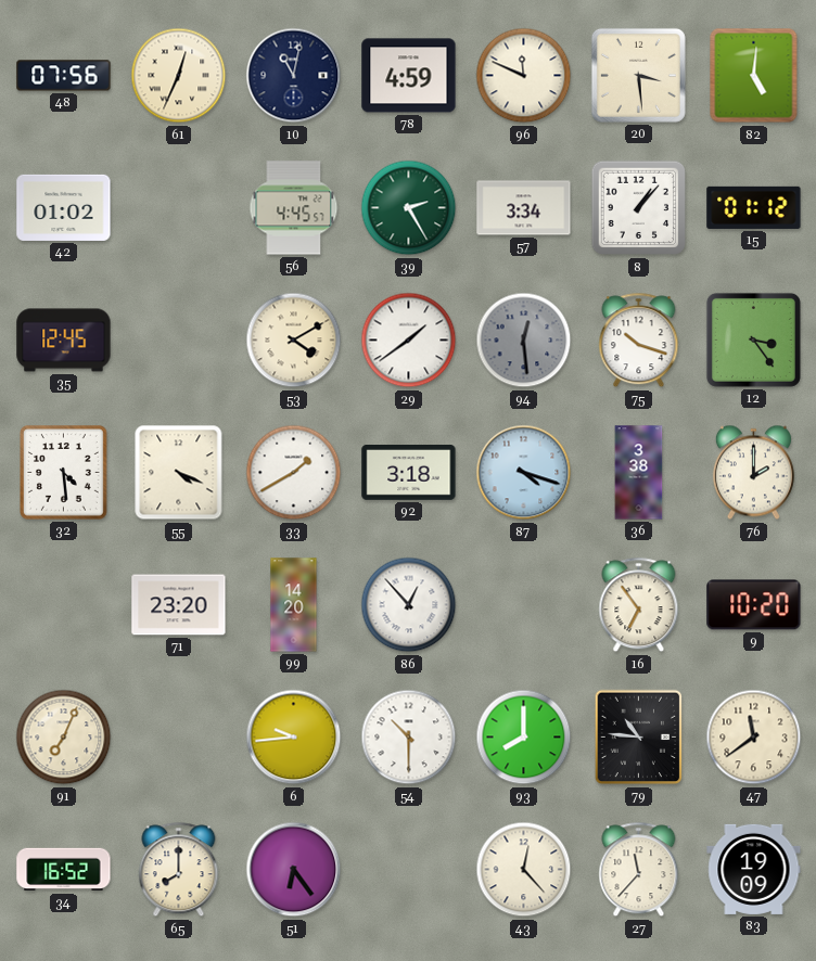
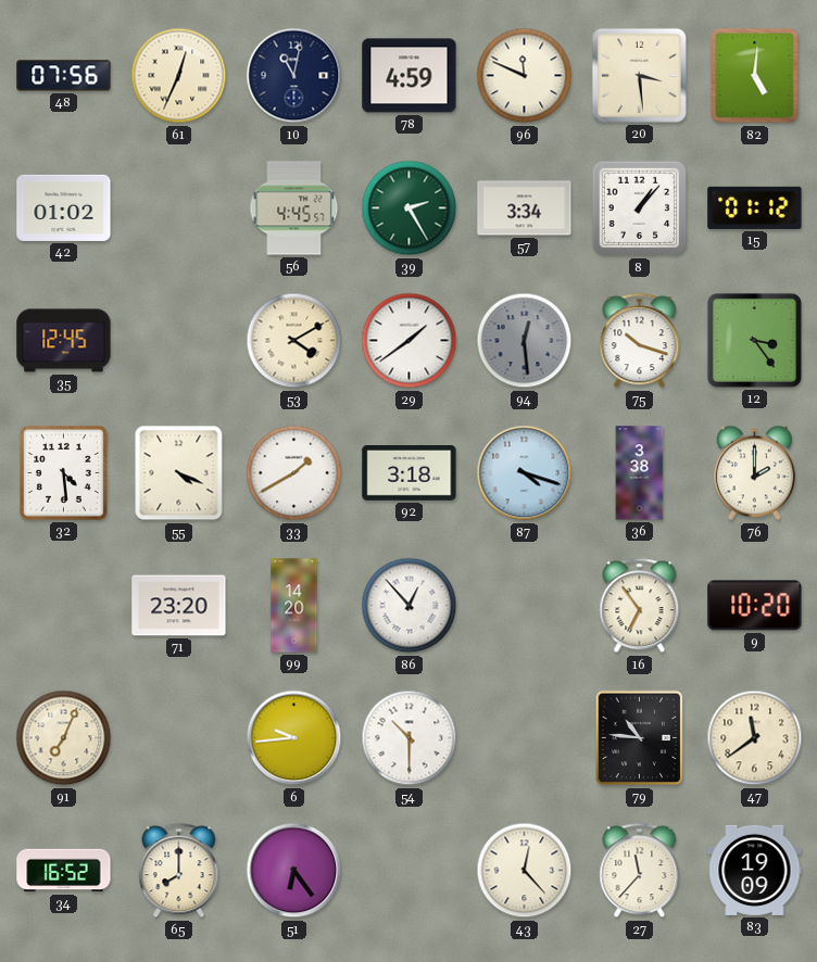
93: 8:00 -> none
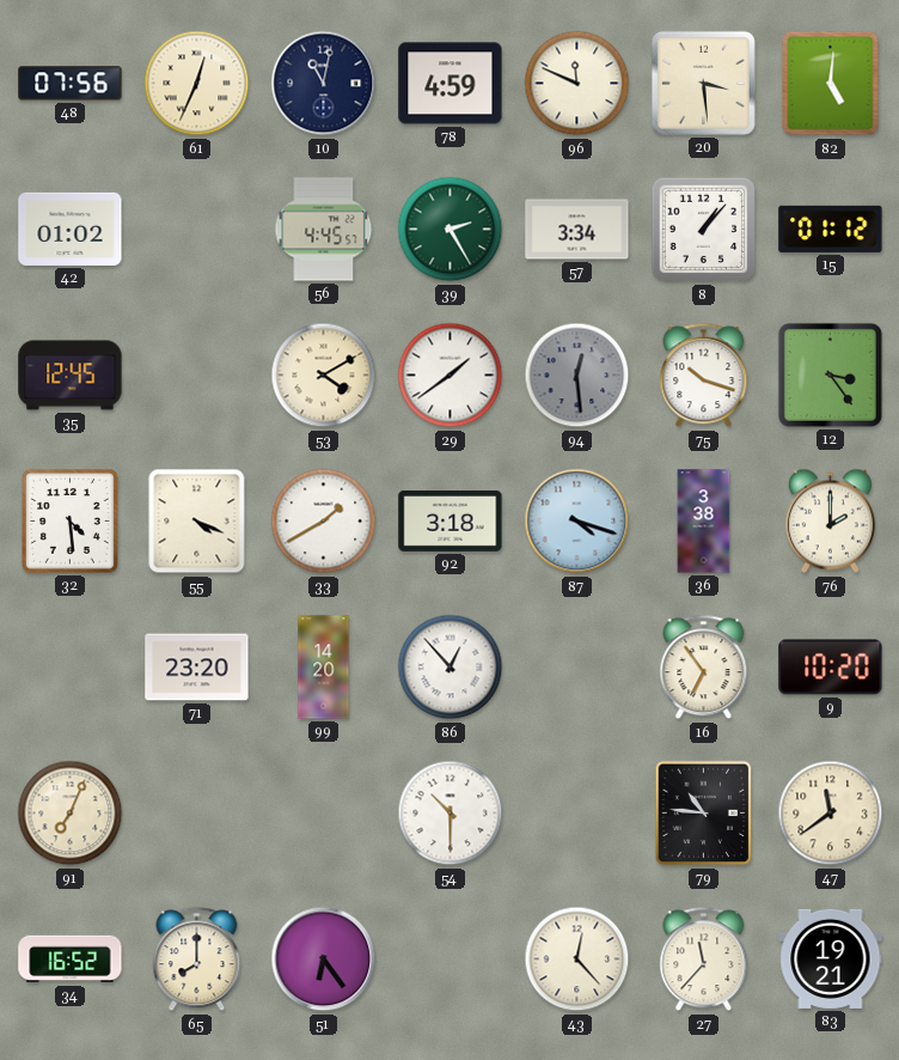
6: 9:44 -> none
83: 19:09 -> 19:21
